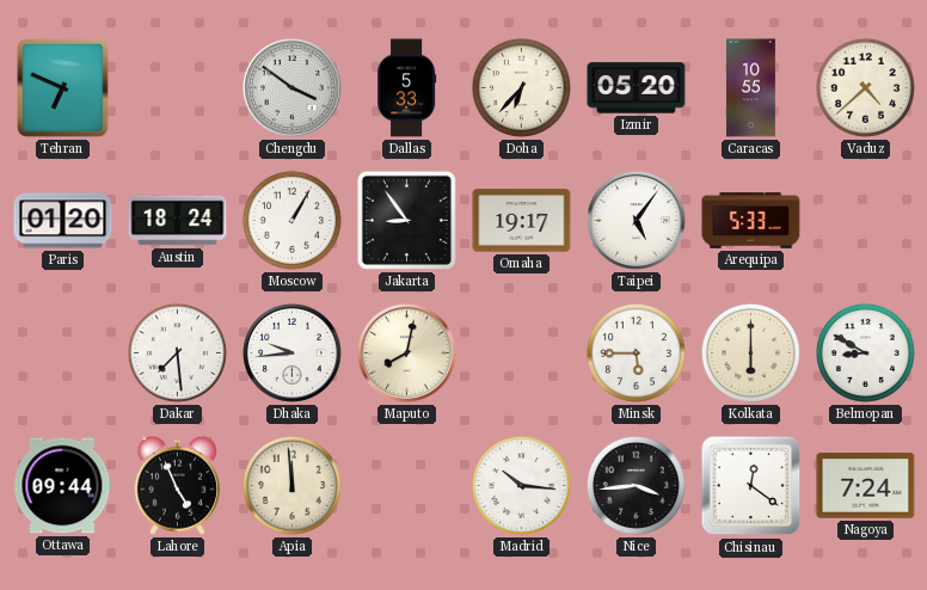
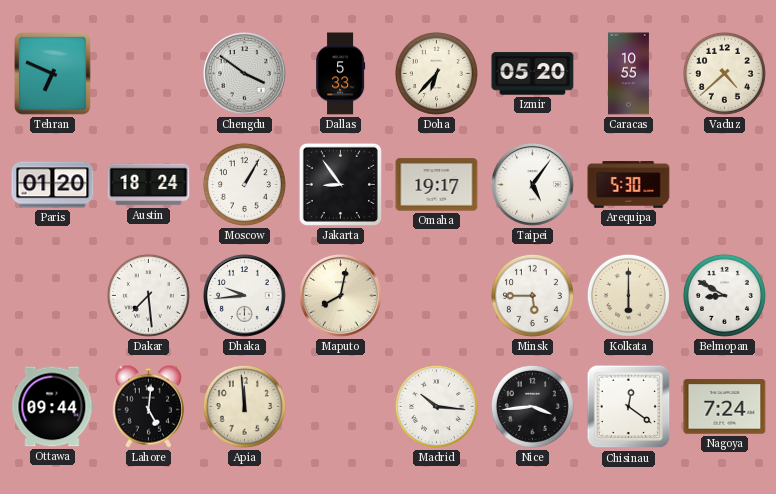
Arequipa: 5:33 -> 5:30
Lahore: 4:56 -> 5:01
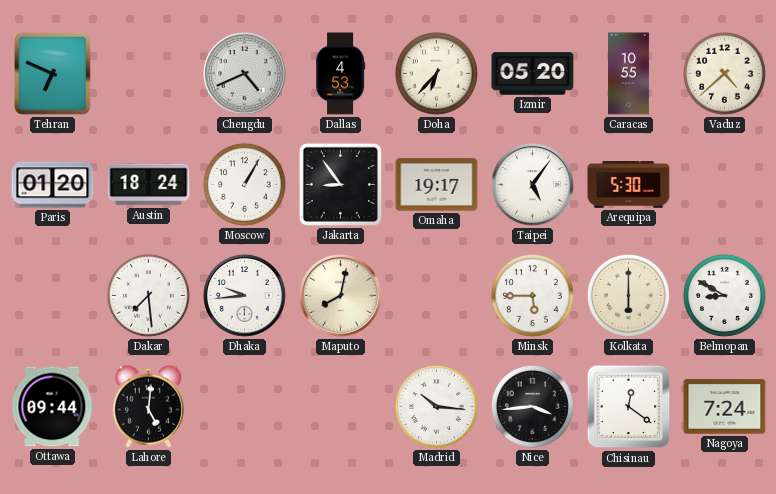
Chengdu: 3:51 -> 4:41
Dallas: 5:33 -> 4:53
Apia: 11:59 -> none
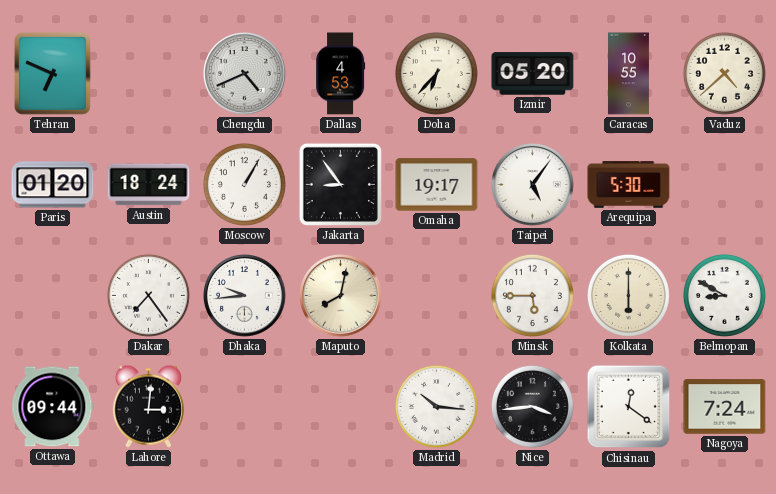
Dakar: 7:29 -> 7:24
Lahore: 5:01 -> 3:01
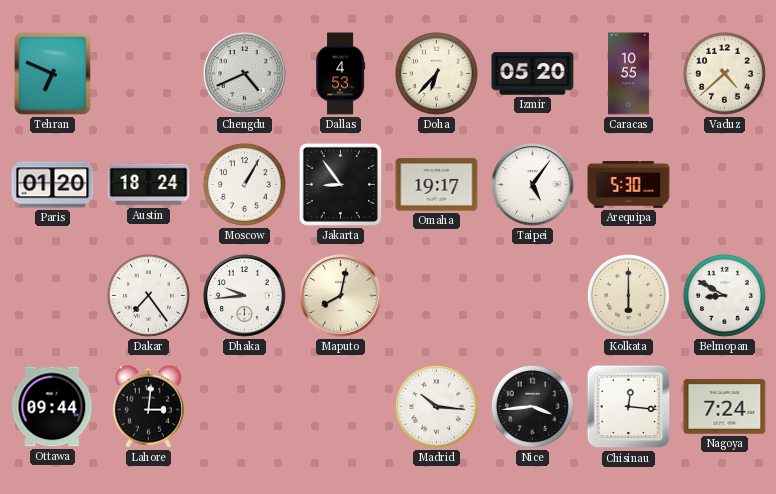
Minsk: 5:45 -> none
Chisinau: 12:21 -> 12:16
